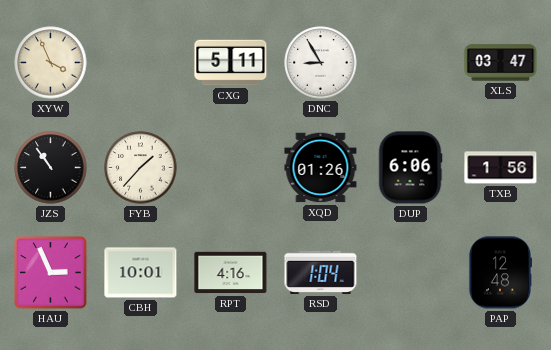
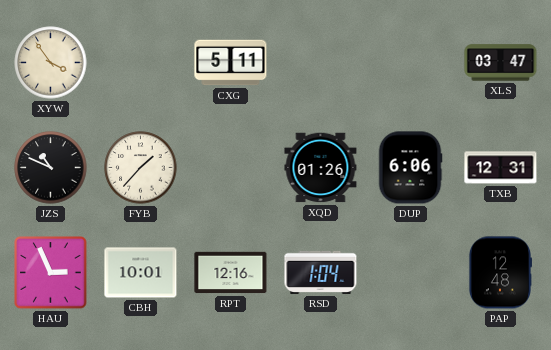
XYW: 3:56 -> 3:54
DNC: 8:55 -> none
JZS: 10:54 -> 10:49
TXB: 1:56 -> 12:31
RPT: 4:16 -> 12:16
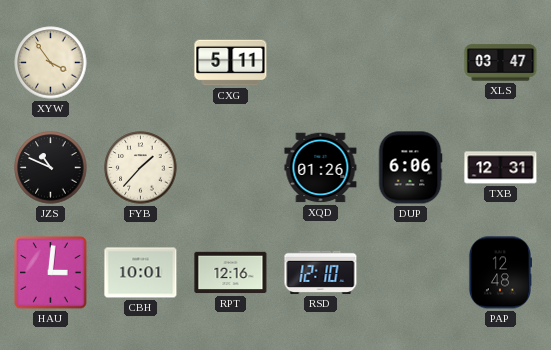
HAU: 2:56 -> 3:01
RSD: 1:04 -> 12:10
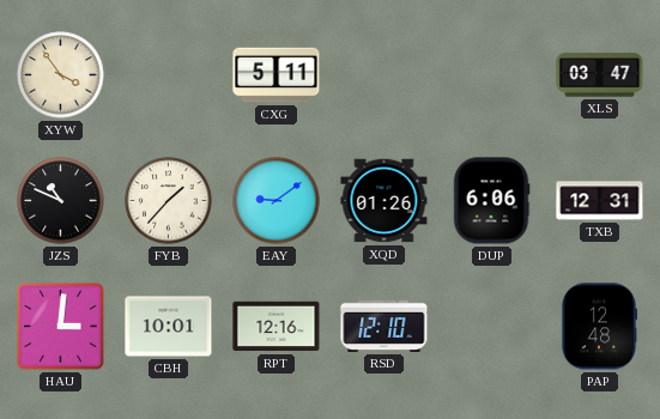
EAY: none -> 9:09
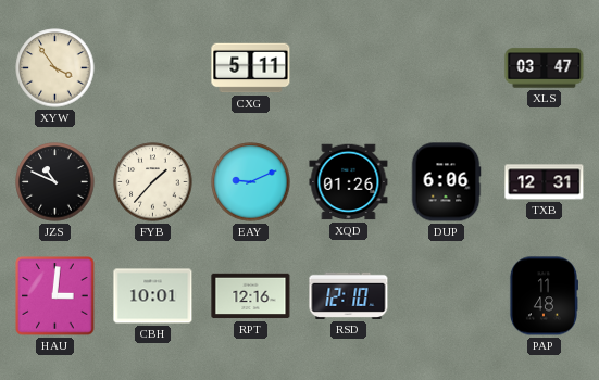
EAY: 9:09 -> 9:11
PAP: 12:48 -> 11:48
